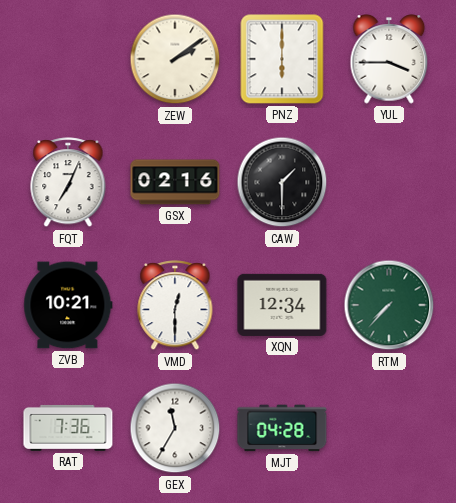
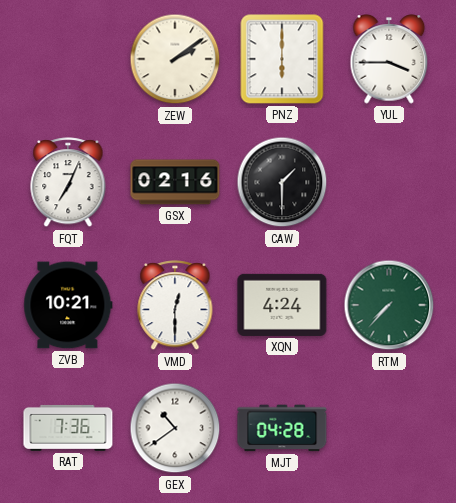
XQN: 12:34 -> 4:24
GEX: 11:35 -> 10:39
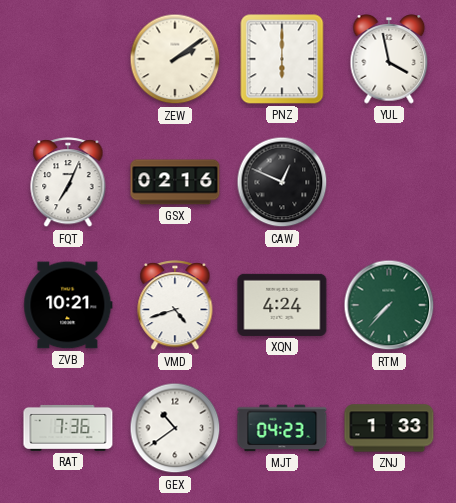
YUL: 3:45 -> 3:58
CAW: 1:30 -> 12:49
VMD: 12:30 -> 4:42
MJT: 04:28 -> 04:23
ZNJ: none -> 1:33
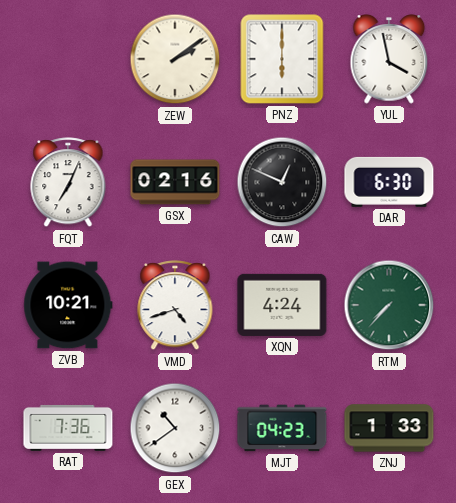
DAR: none -> 6:30
